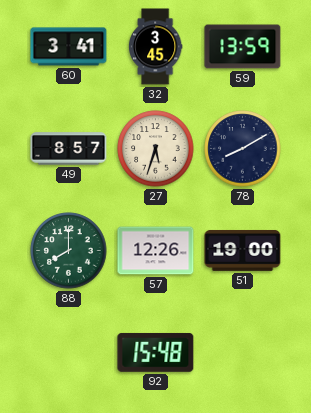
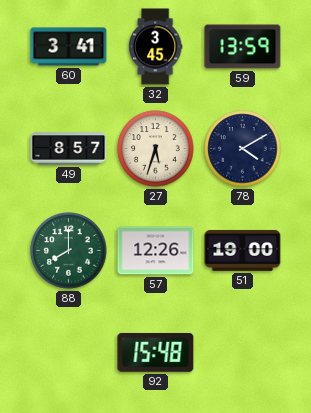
78: 8:10 -> 4:10
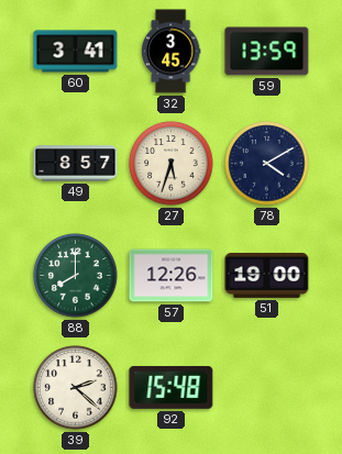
39: none -> 2:22
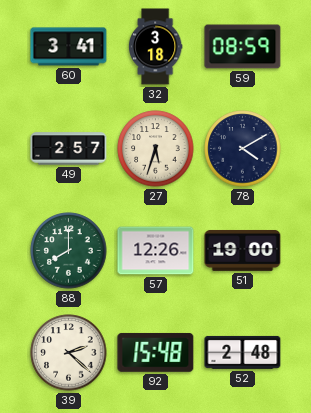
32: 3:45 -> 3:18
59: 13:59 -> 08:59
49: 8:57 -> 2:57
52: none -> 2:48
